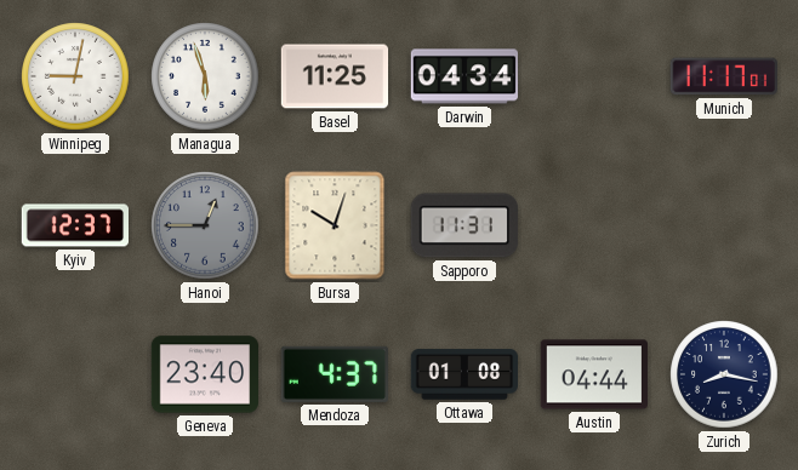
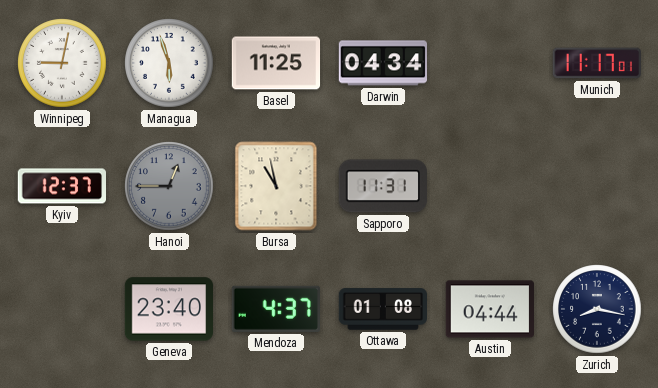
Bursa: 10:03 -> 10:58
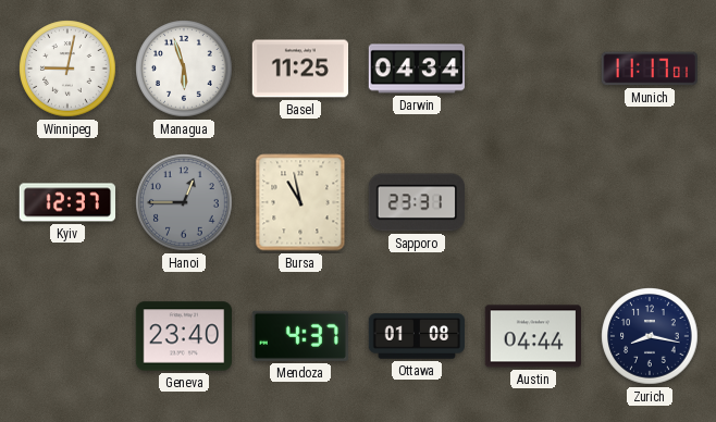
Sapporo: 11:31 -> 23:31
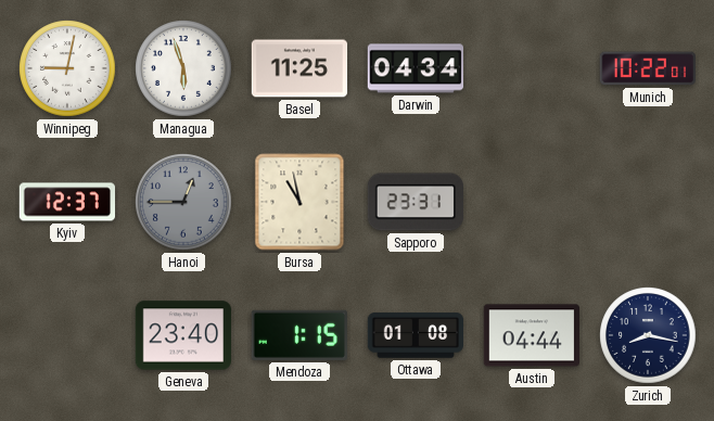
Munich: 11:17 -> 10:22
Mendoza: 4:37 -> 1:15
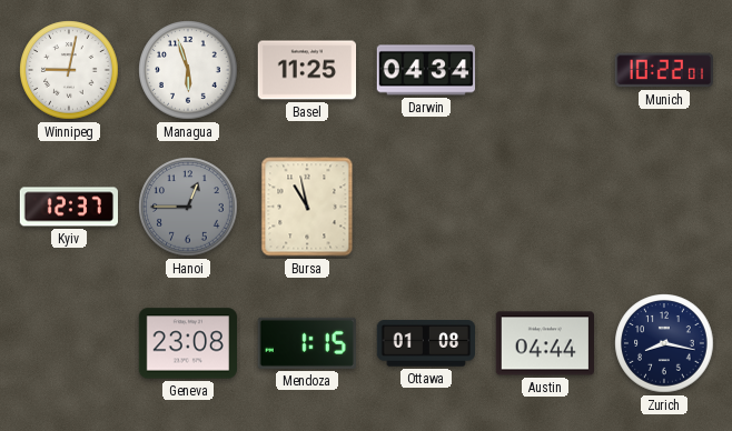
Sapporo: 23:31 -> none
Geneva: 23:40 -> 23:08
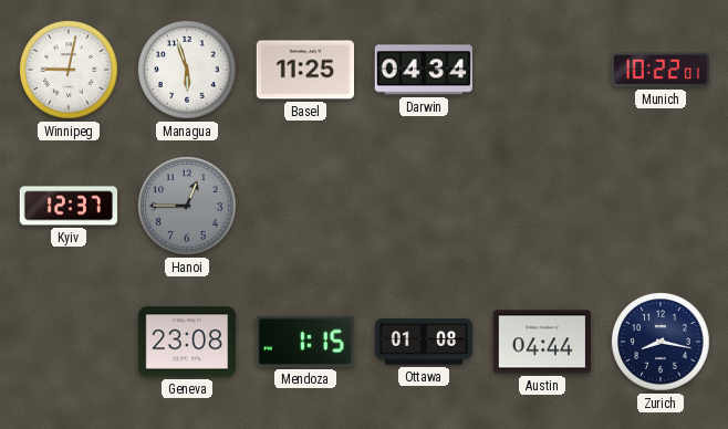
Bursa: 10:58 -> none
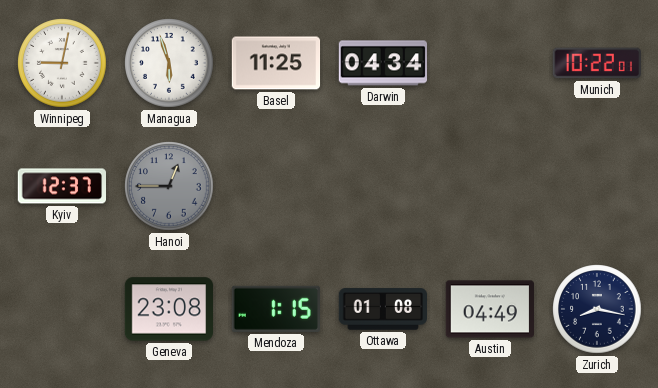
Austin: 04:44 -> 04:49
